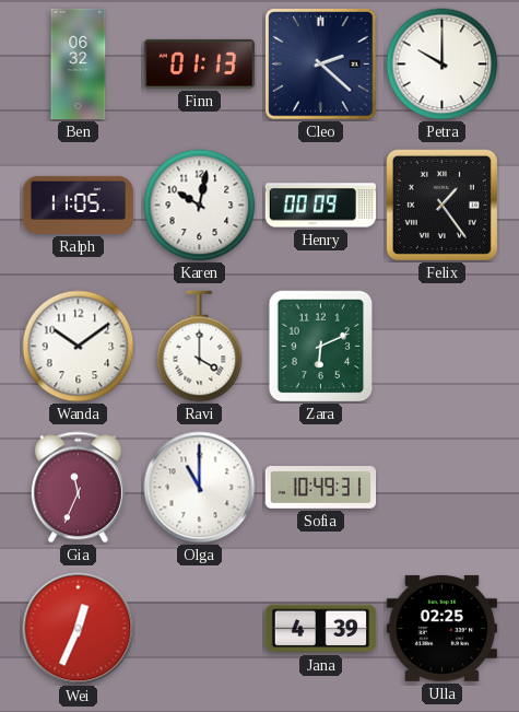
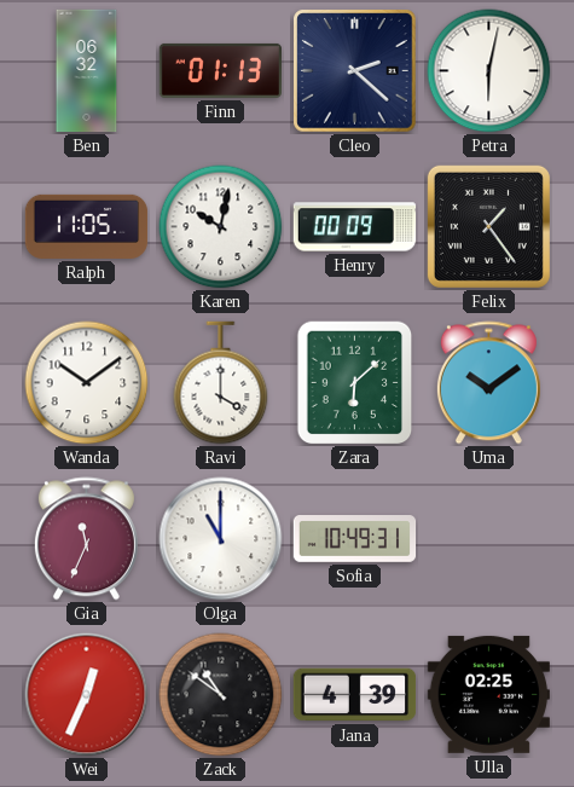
Petra: 10:00 -> 6:02
Zara: 6:11 -> 6:08
Uma: none -> 10:09
Zack: none -> 10:51
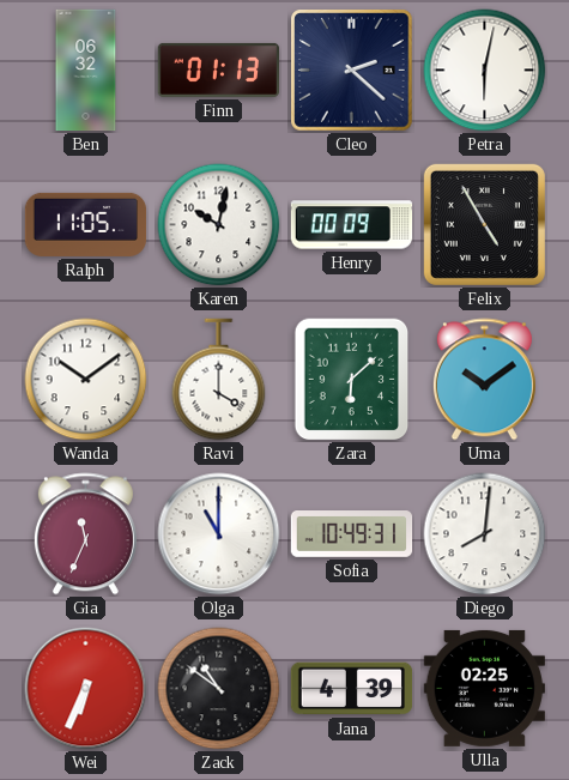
Felix: 1:24 -> 4:55
Diego: none -> 8:01
Wei: 12:34 -> 6:34
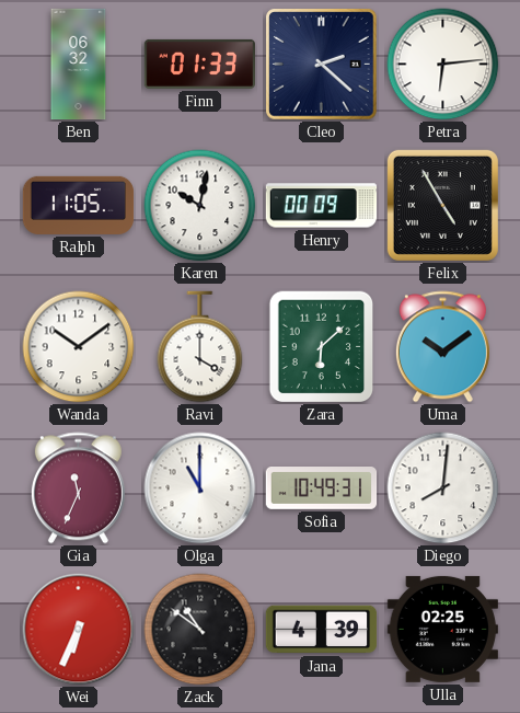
Finn: 01:13 -> 01:33
Petra: 6:02 -> 6:14
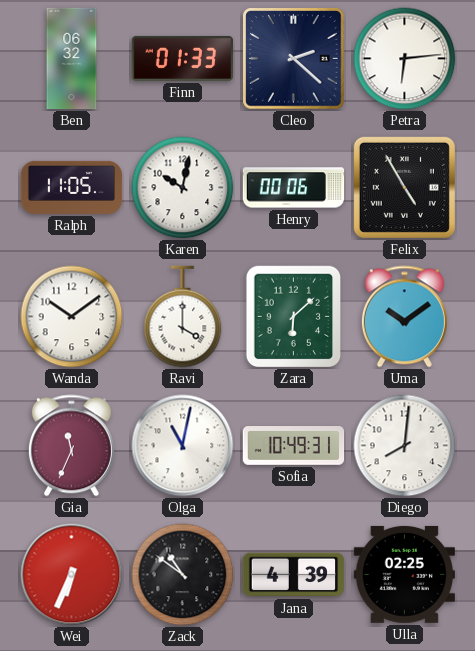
Henry: 00:09 -> 00:06
Olga: 11:00 -> 11:02
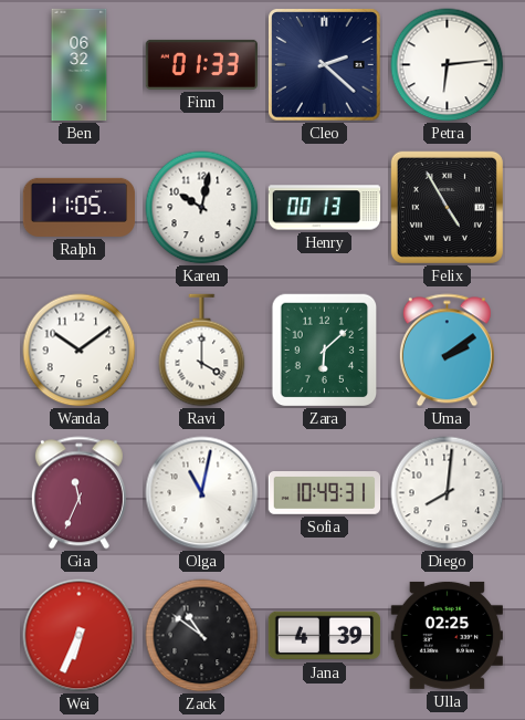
Henry: 00:06 -> 00:13
Uma: 10:09 -> 2:09
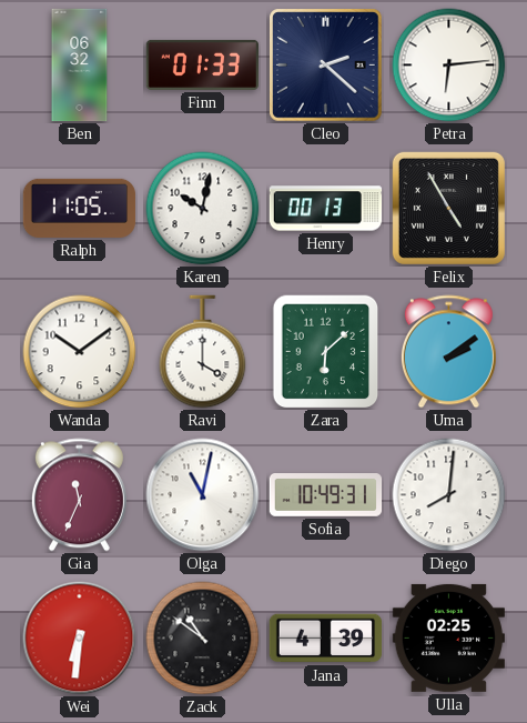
Wei: 6:34 -> 6:31
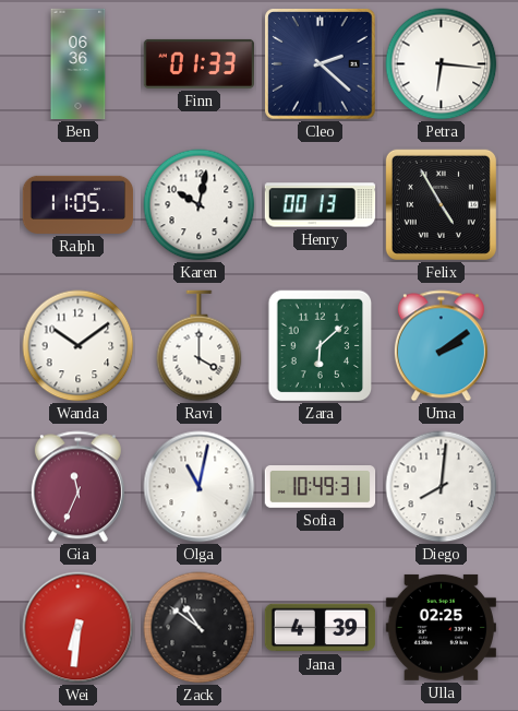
Ben: 06:32 -> 06:36
Petra: 6:14 -> 6:16
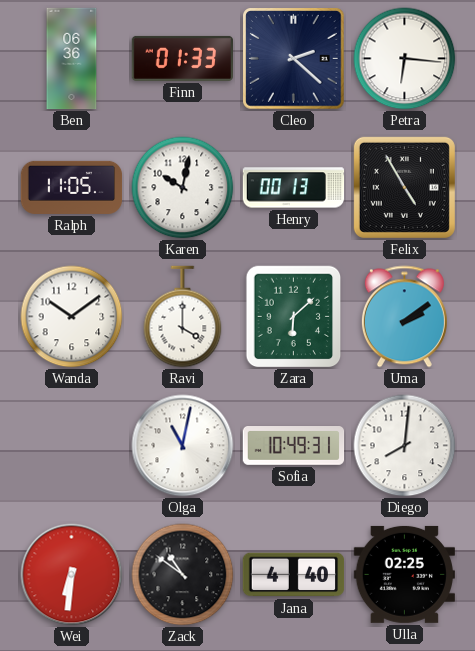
Gia: 11:34 -> none
Jana: 4:39 -> 4:40
